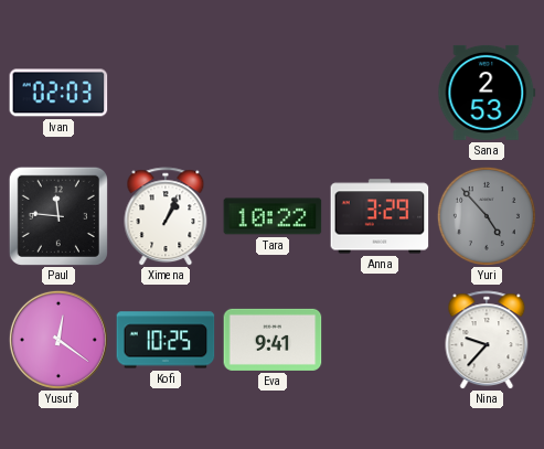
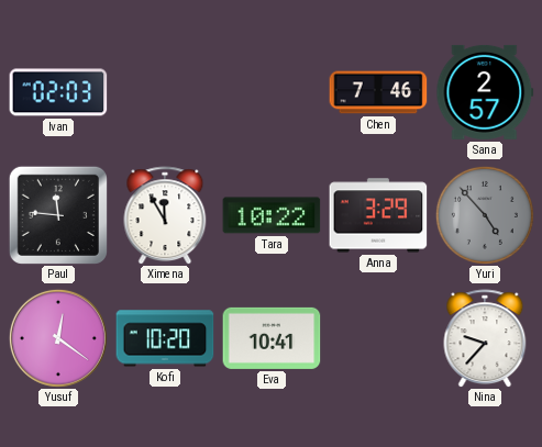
Chen: none -> 7:46
Sana: 2:53 -> 2:57
Ximena: 1:04 -> 11:55
Kofi: 10:25 -> 10:20
Eva: 9:41 -> 10:41
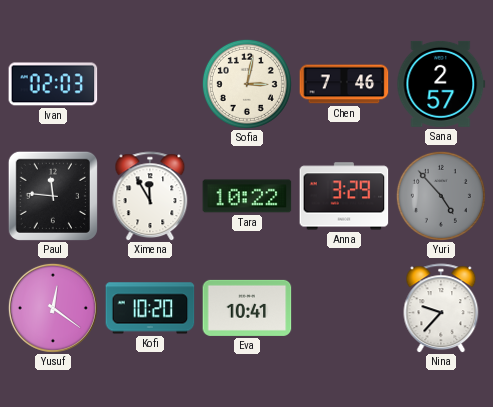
Sofia: none -> 3:02
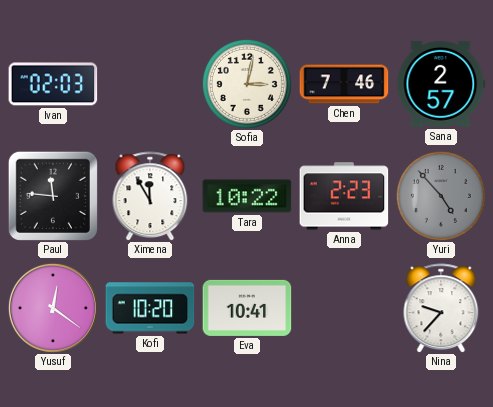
Anna: 3:29 -> 2:23
